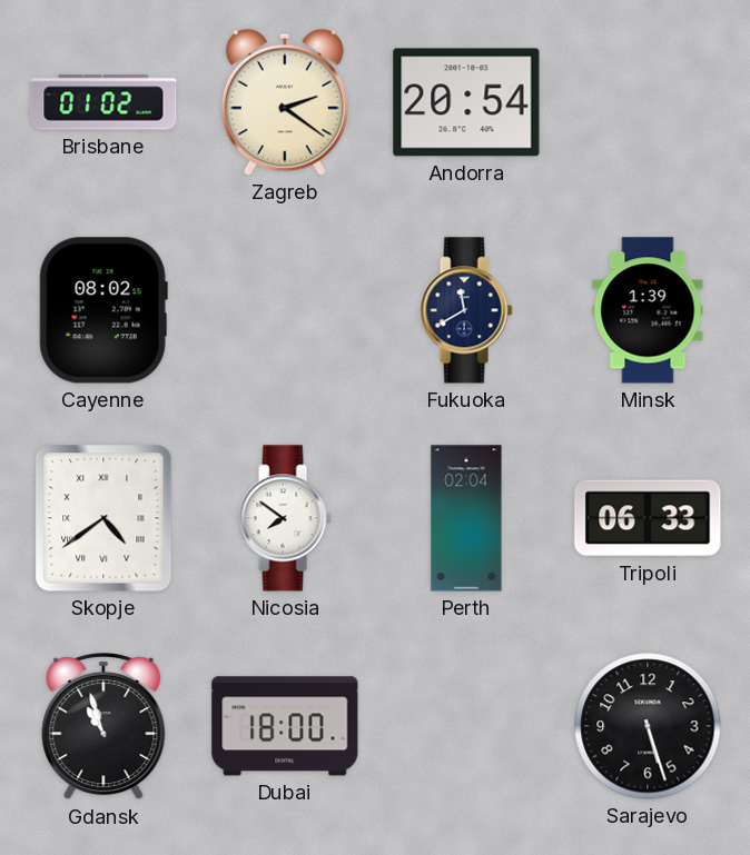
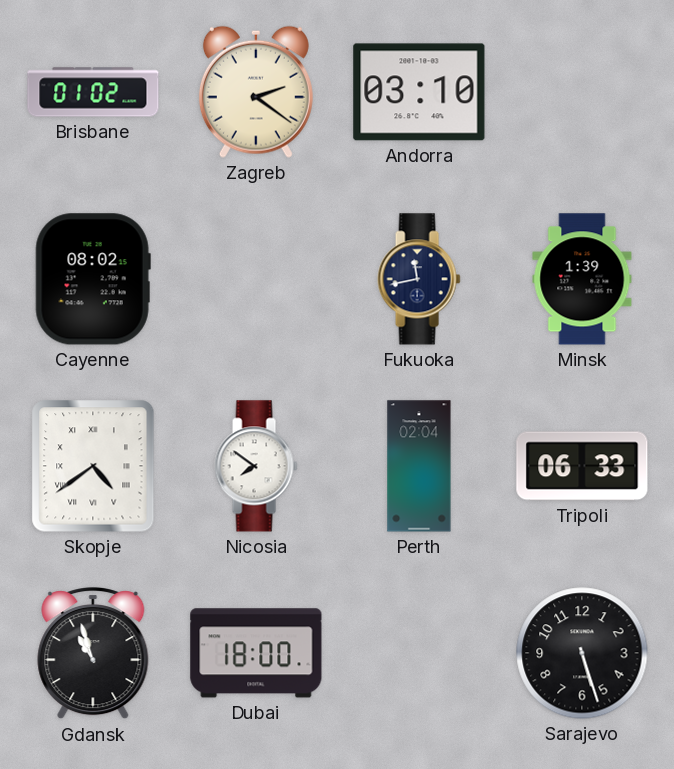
Andorra: 20:54 -> 03:10
Fukuoka: 11:40 -> 11:43
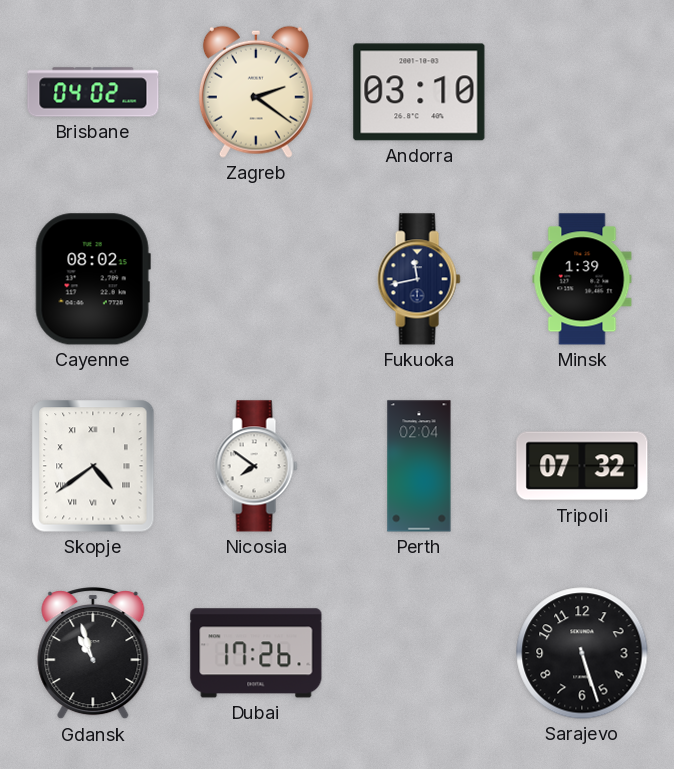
Brisbane: 01:02 -> 04:02
Tripoli: 06:33 -> 07:32
Dubai: 18:00 -> 17:26
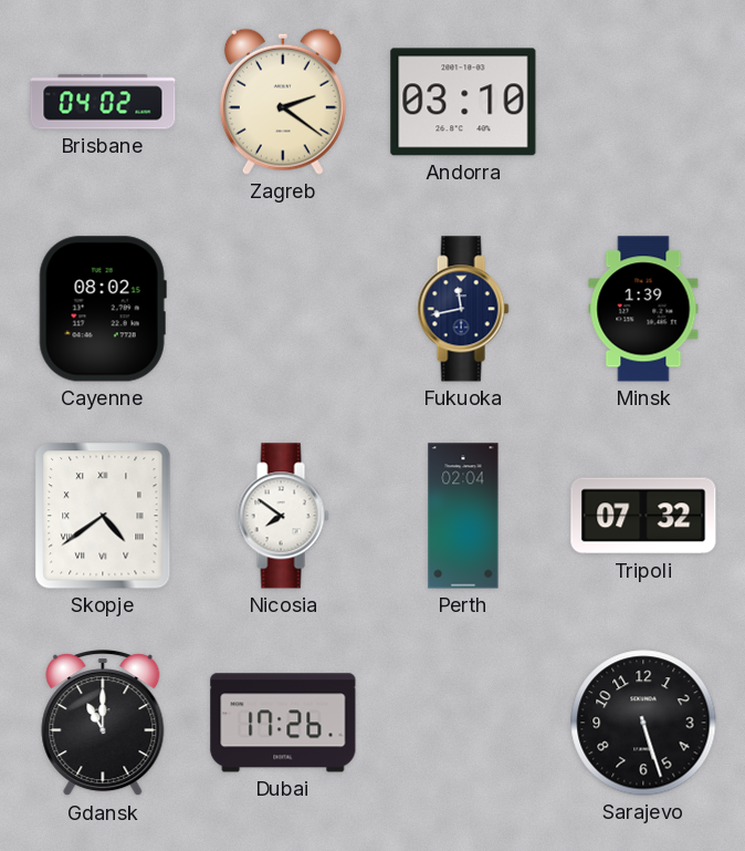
Gdansk: 10:57 -> 11:00
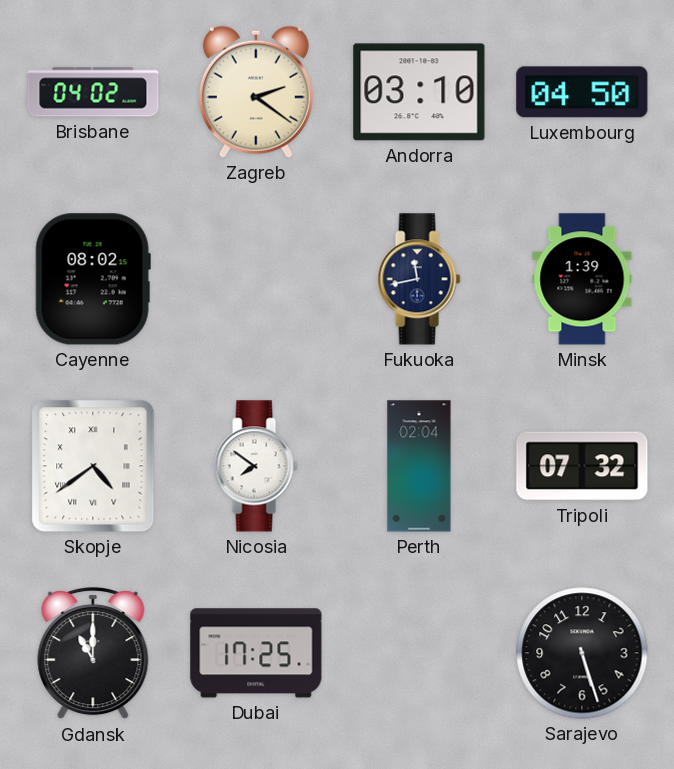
Luxembourg: none -> 04:50
Dubai: 17:26 -> 17:25
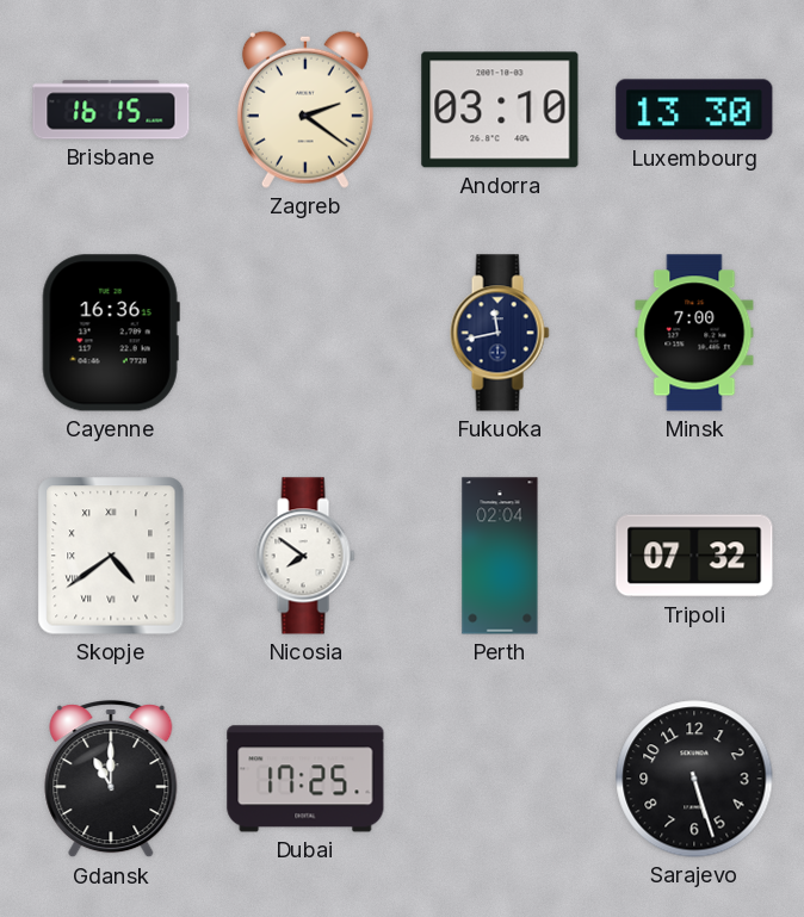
Brisbane: 04:02 -> 16:15
Luxembourg: 04:50 -> 13:30
Cayenne: 08:02 -> 16:36
Minsk: 1:39 -> 7:00
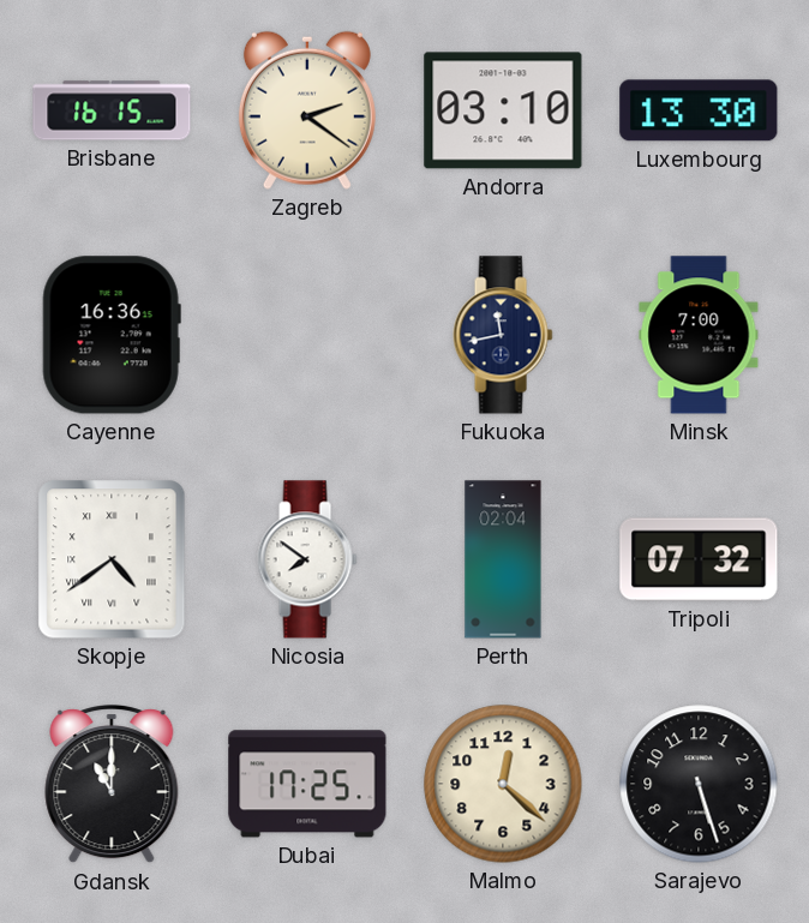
Malmo: none -> 12:22
